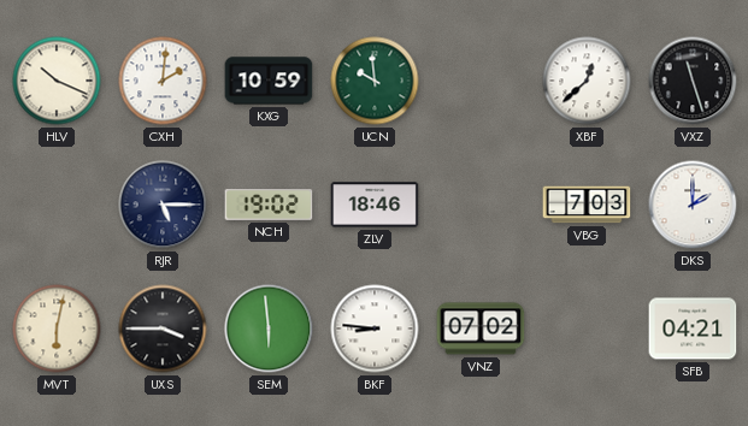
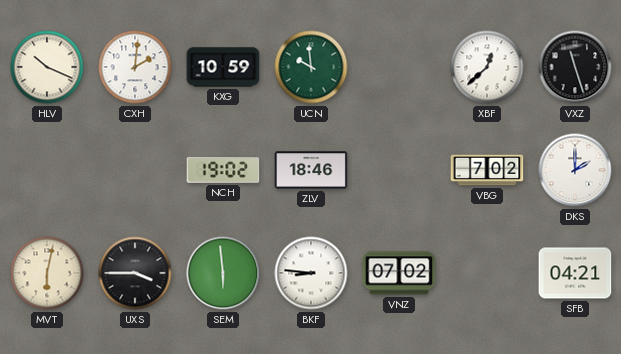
RJR: 5:15 -> none
VBG: 7:03 -> 7:02
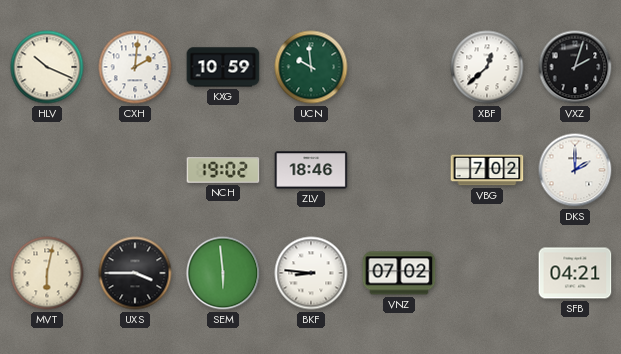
VXZ: 11:27 -> 2:03
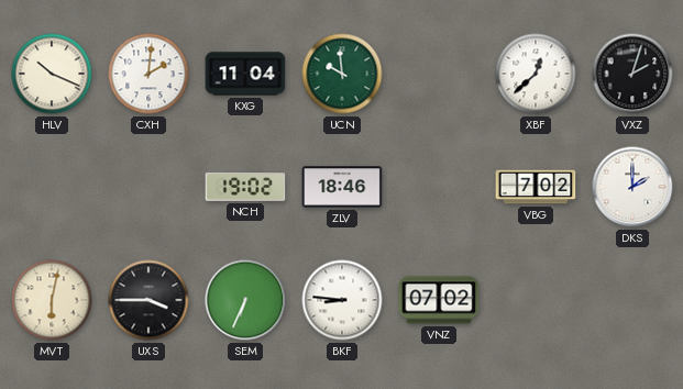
KXG: 10:59 -> 11:04
SEM: 5:59 -> 6:34
SFB: 04:21 -> none
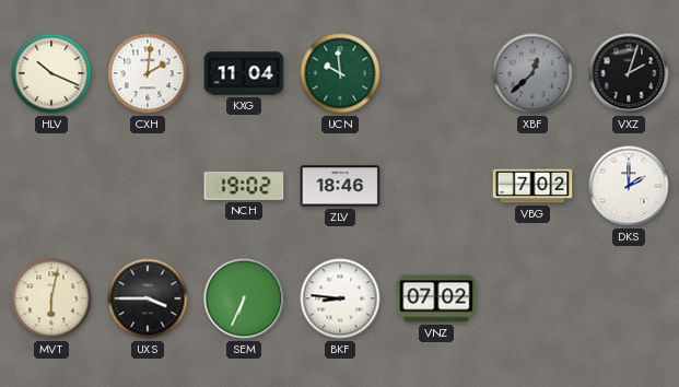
XBF dial: white -> grey
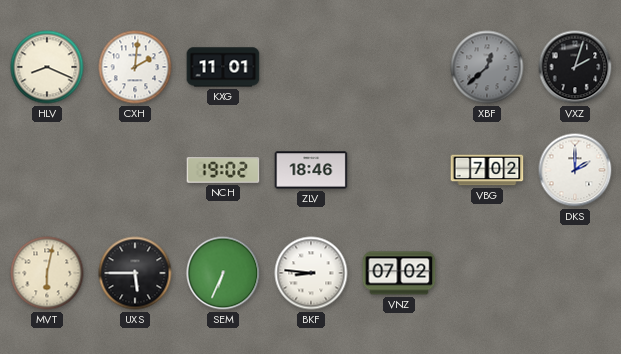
HLV: 10:19 -> 8:19
KXG: 11:04 -> 11:01
UCN: 9:59 -> none
UXS: 3:45 -> 5:45
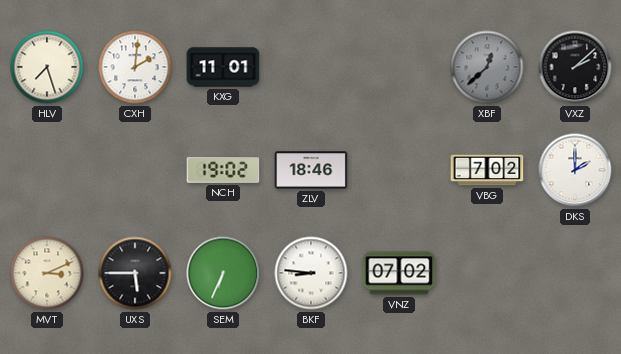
HLV: 8:19 -> 7:27
VXZ: 2:03 -> 2:08
MVT: 6:02 -> 3:11
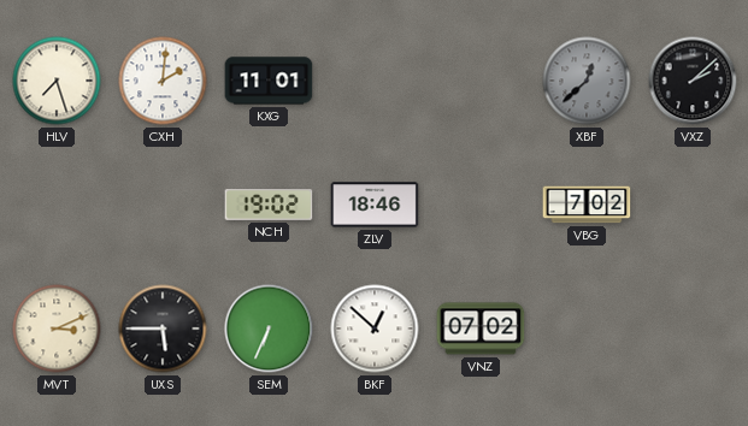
DKS: 2:00 -> none
BKF: 8:46 -> 12:52
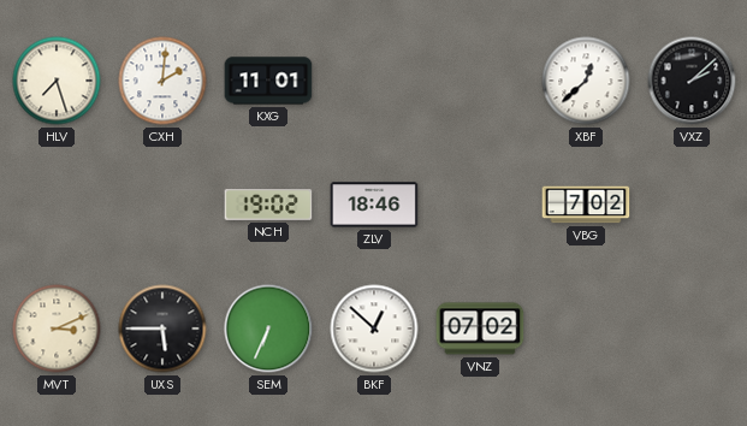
XBF dial: grey -> white
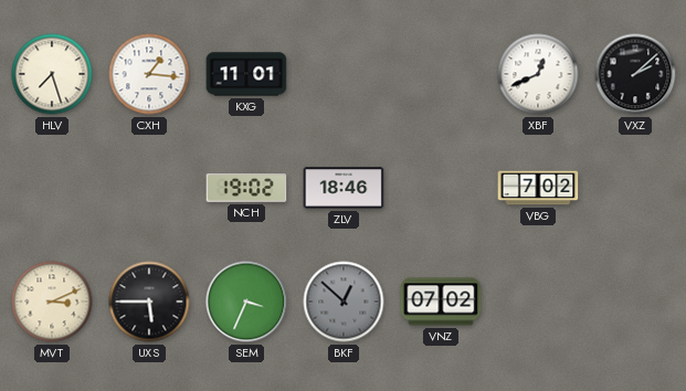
CXH: 2:01 -> 1:16
XBF: 12:38 -> 12:41
SEM: 6:34 -> 3:34
BKF dial: white -> grey
